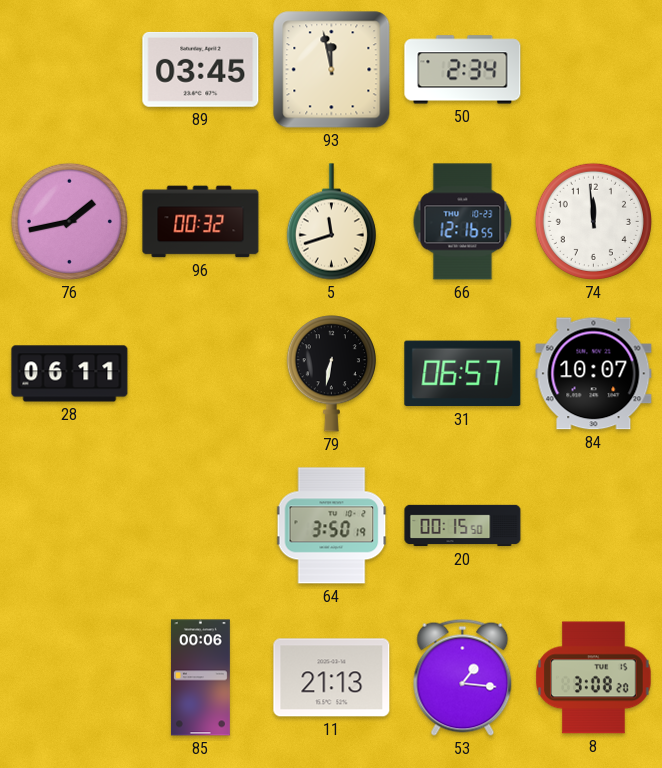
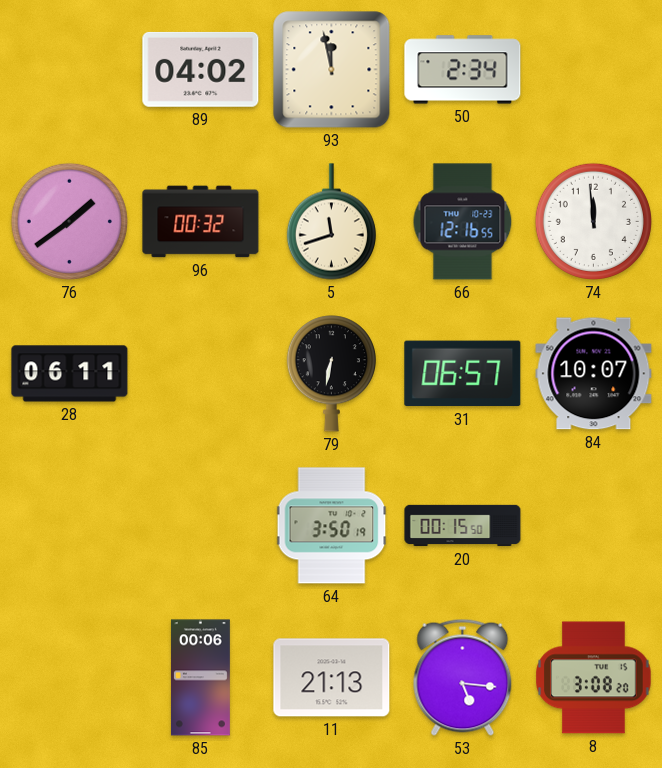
89: 03:45 -> 04:02
76: 1:43 -> 1:39
53: 1:16 -> 5:16
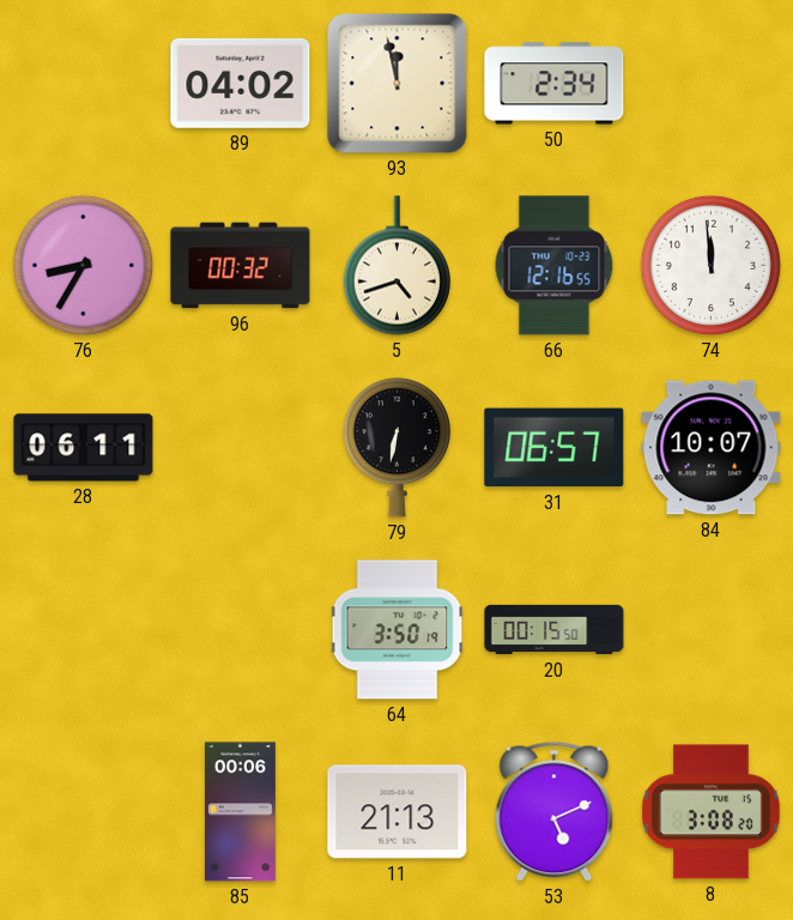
76: 1:39 -> 8:35
5: 11:42 -> 4:42
53: 5:16 -> 5:11
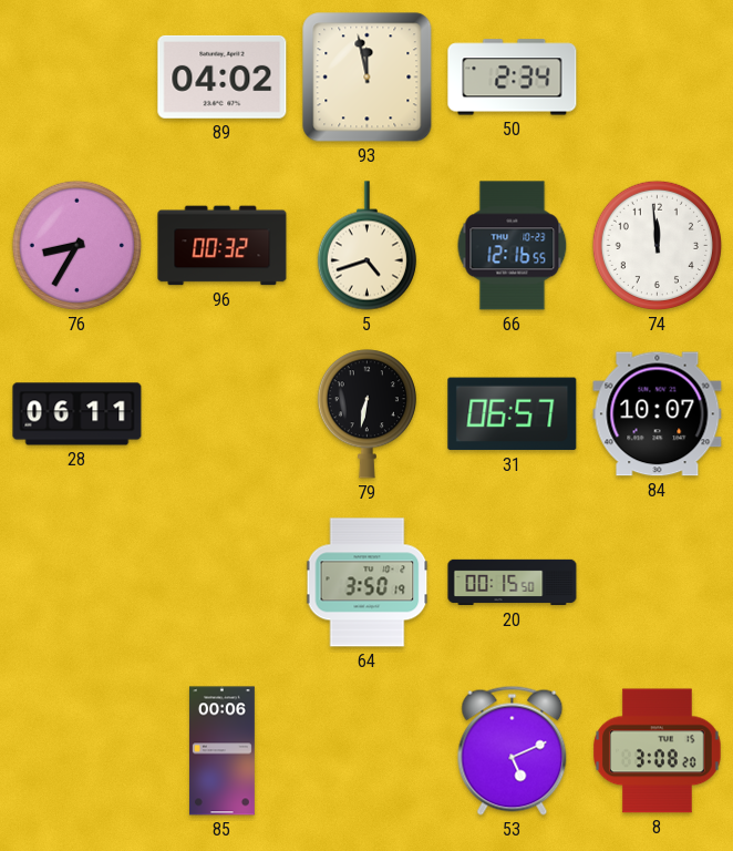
11: 21:13 -> none
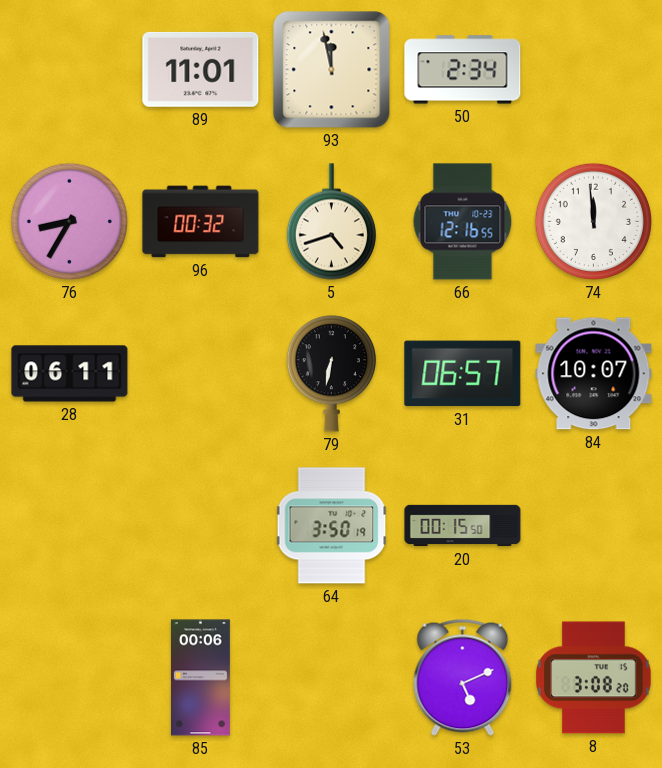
89: 04:02 -> 11:01
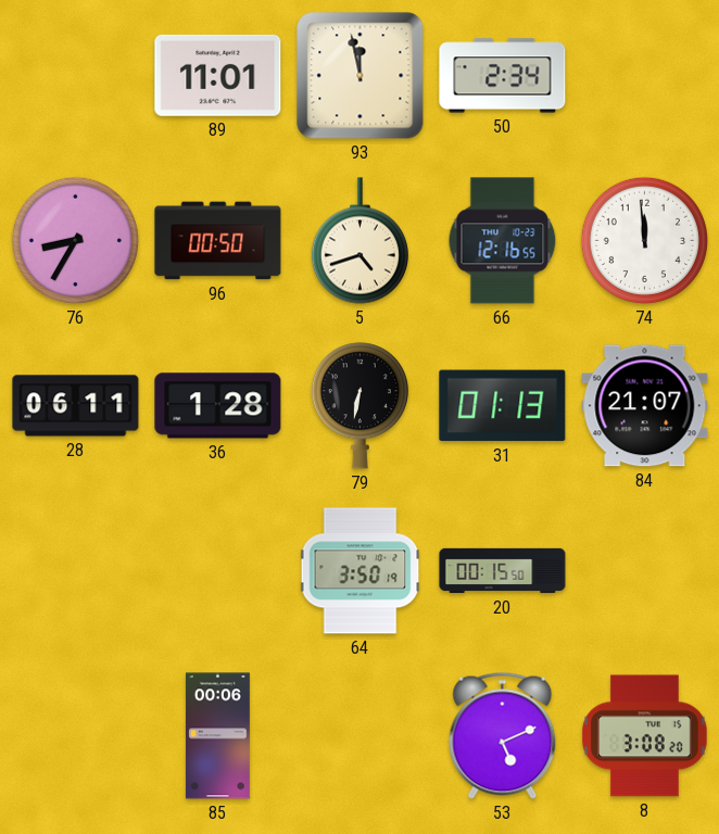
96: 00:32 -> 00:50
36: none -> 1:28
31: 06:57 -> 01:13
84: 10:07 -> 21:07
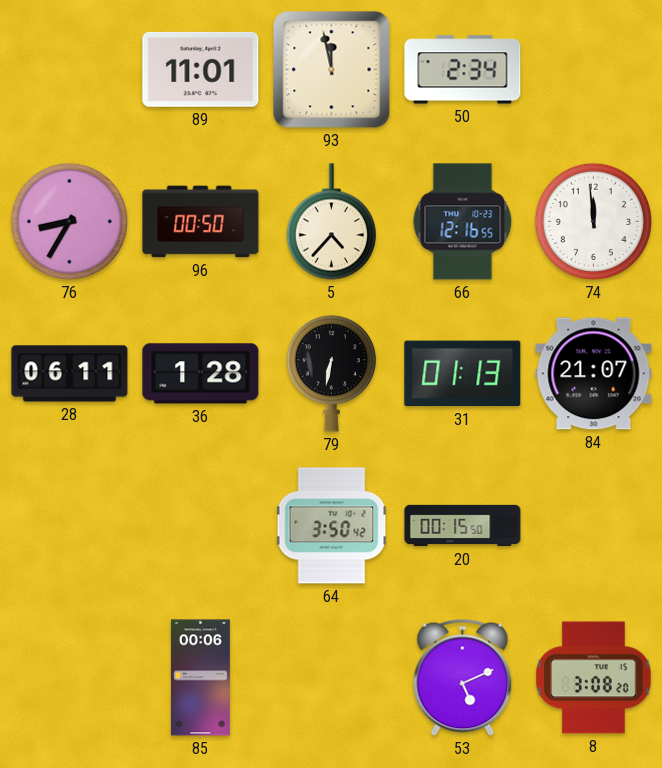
5: 4:42 -> 4:37
64: 3:50:19 -> 3:50:42
